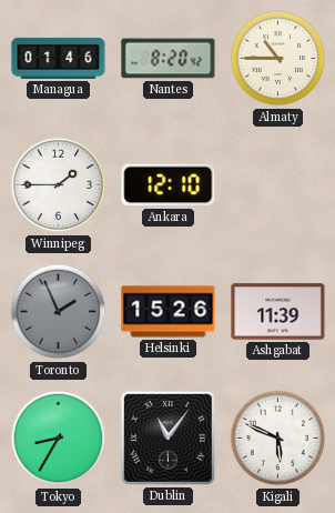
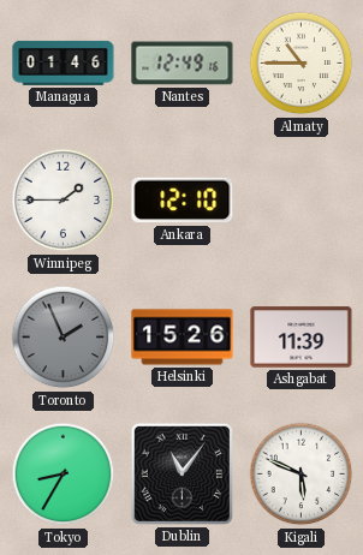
Nantes: 8:20 -> 12:49
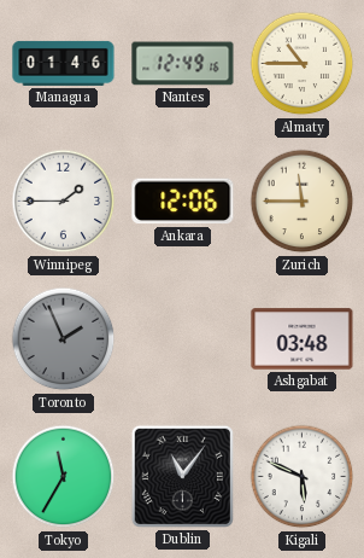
Ankara: 12:10 -> 12:06
Zurich: none -> 11:45
Helsinki: 15:26 -> none
Ashgabat: 11:39 -> 03:48
Tokyo: 8:35 -> 11:35
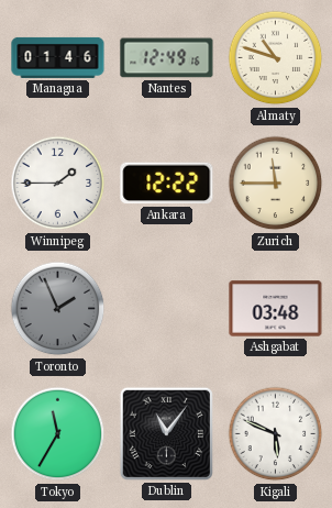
Almaty: 10:45 -> 10:48
Ankara: 12:06 -> 12:22
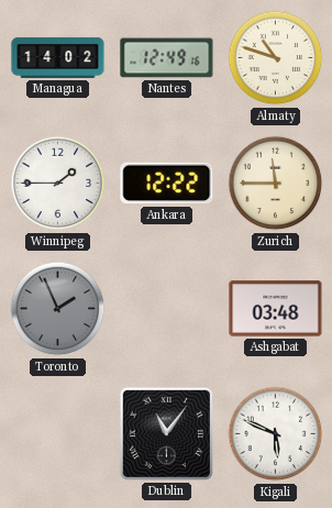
Managua: 01:46 -> 14:02
Tokyo: 11:35 -> none
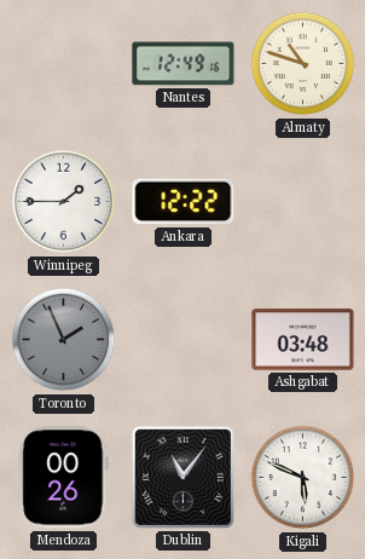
Managua: 14:02 -> none
Zurich: 11:45 -> none
Mendoza: none -> 00:26
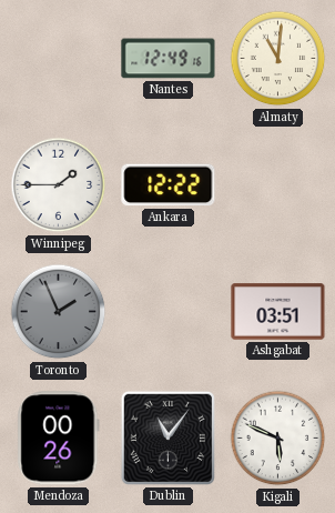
Almaty: 10:48 -> 11:01
Ashgabat: 03:48 -> 03:51
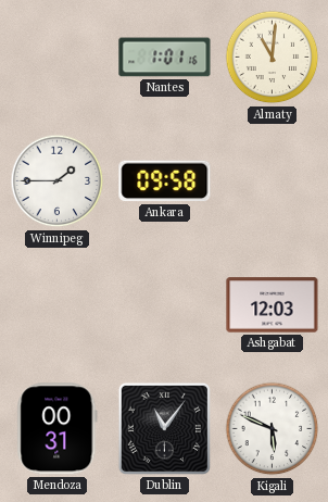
Nantes: 12:49 -> 1:01
Ankara: 12:22 -> 09:58
Toronto: 1:56 -> none
Ashgabat: 03:51 -> 12:03
Mendoza: 00:26 -> 00:31
